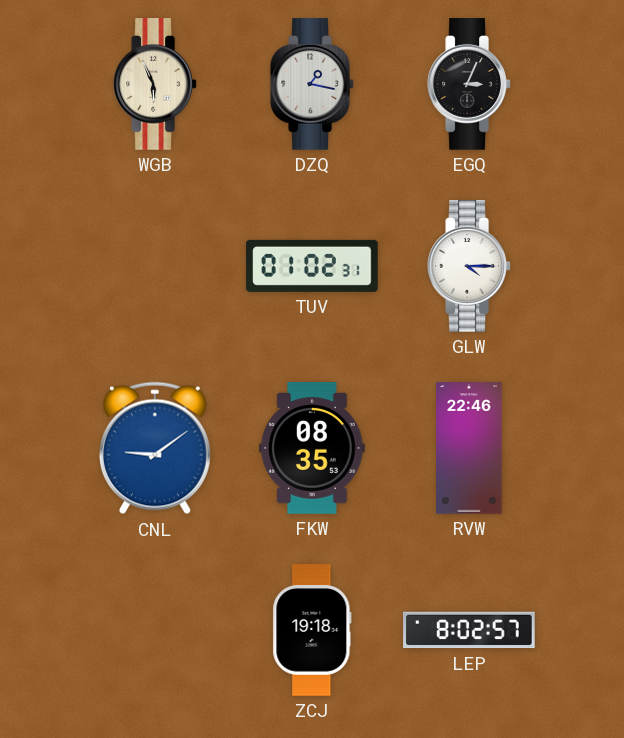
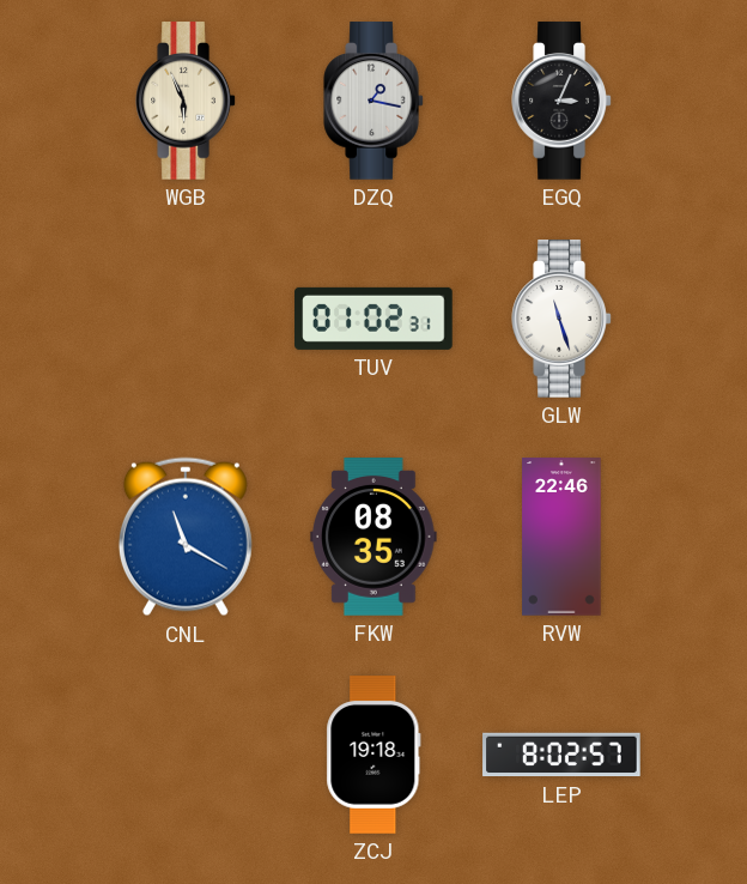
GLW: 4:15 -> 11:27
CNL: 9:09 -> 11:20
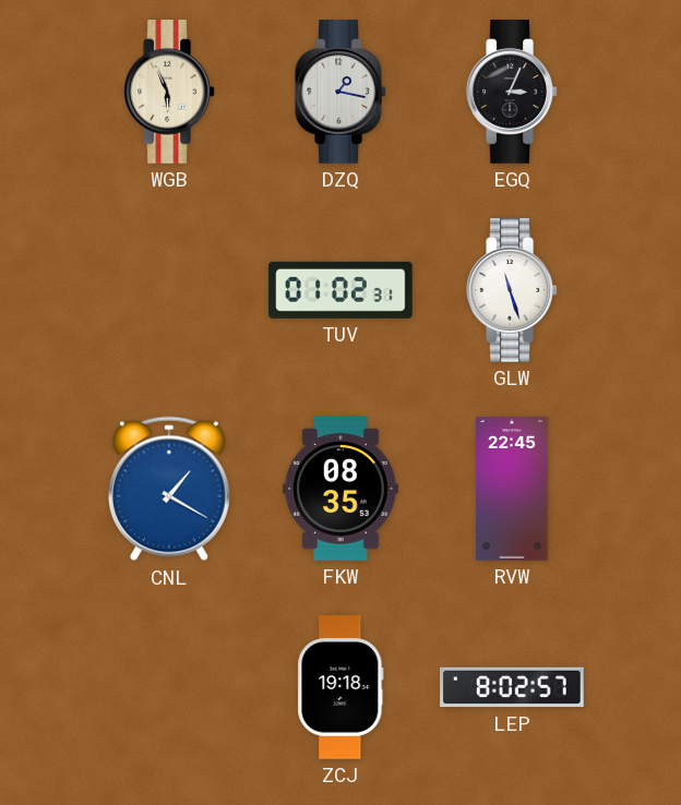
CNL: 11:20 -> 1:20
RVW: 22:46 -> 22:45
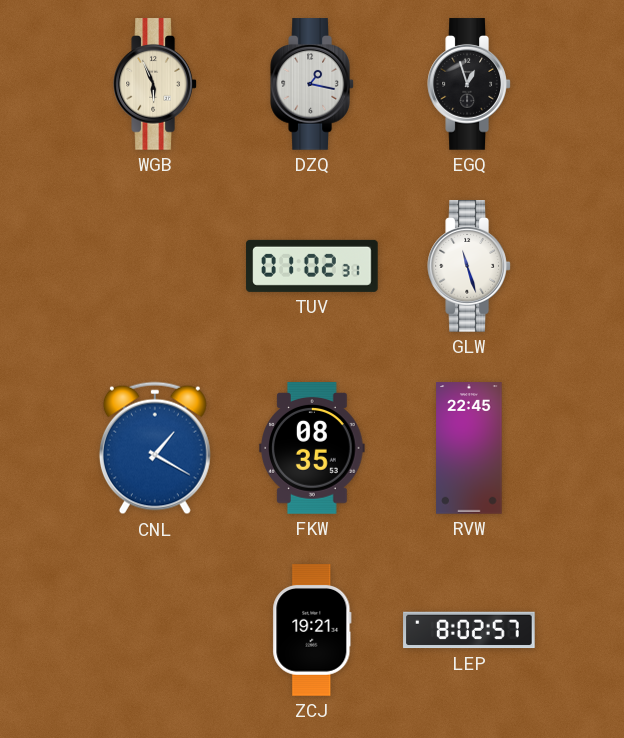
EGQ: 3:04 -> 12:57
ZCJ: 19:18 -> 19:21
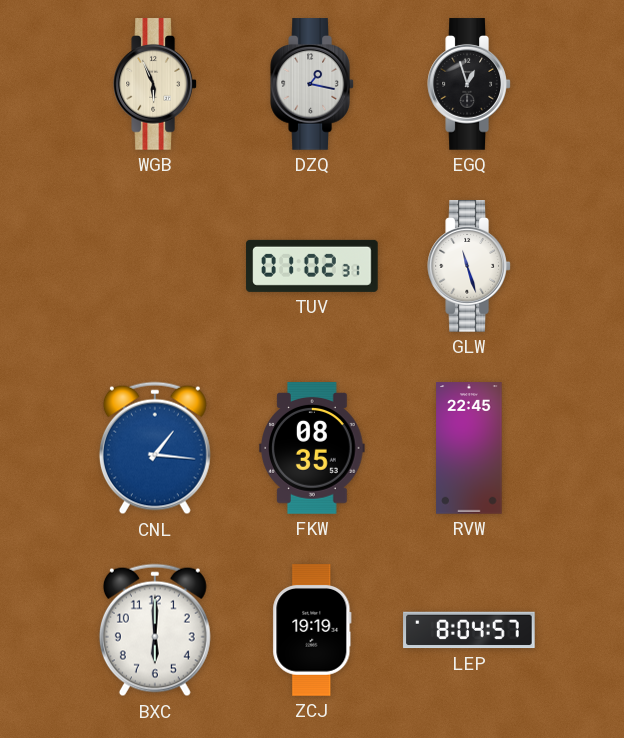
CNL: 1:20 -> 1:16
BXC: none -> 6:00
ZCJ: 19:21 -> 19:19
LEP: 8:02 -> 8:04
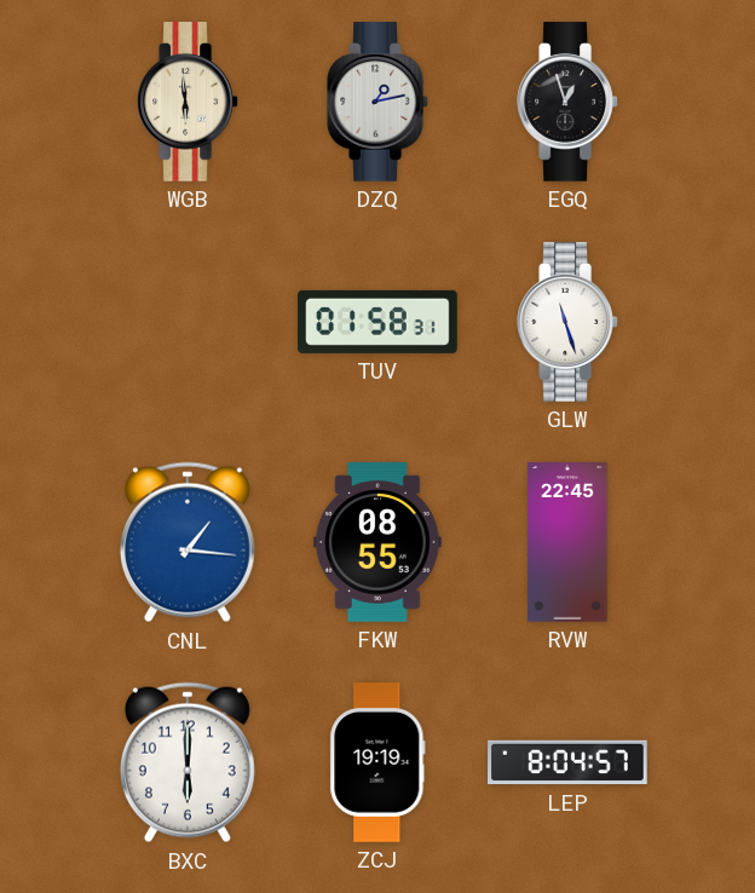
WGB: 5:56 -> 5:59
DZQ: 1:17 -> 1:13
TUV: 01:02 -> 01:58
FKW: 08:35 -> 08:55
